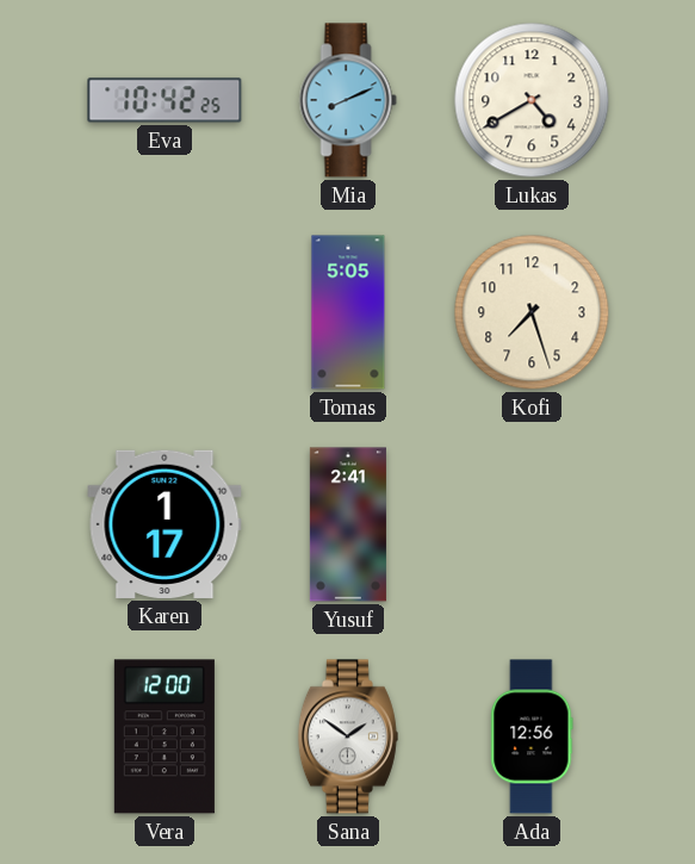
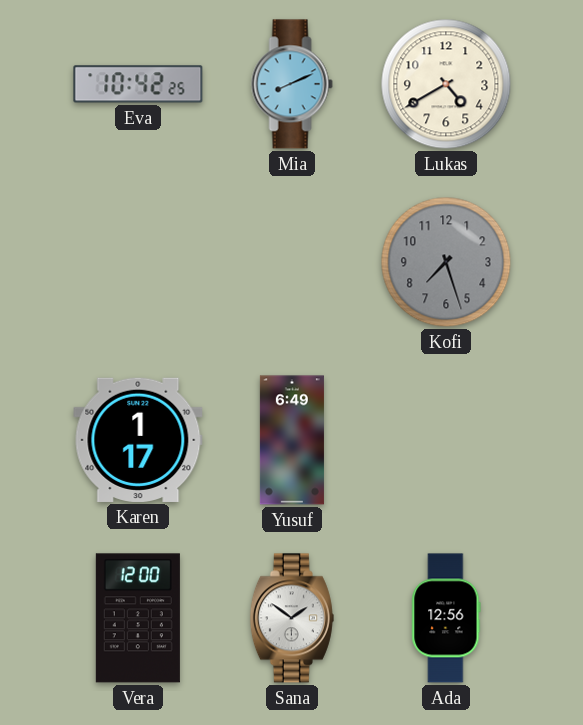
Tomas: 5:05 -> none
Kofi dial: cream -> grey
Yusuf: 2:41 -> 6:49
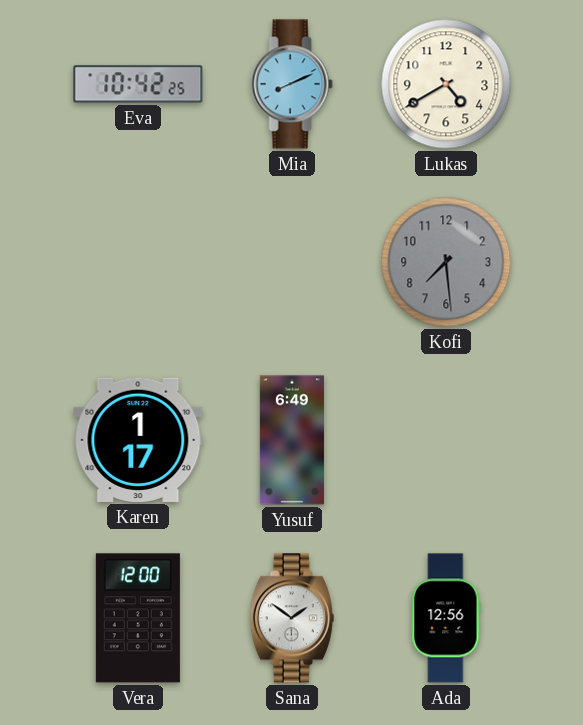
Kofi: 7:27 -> 7:29
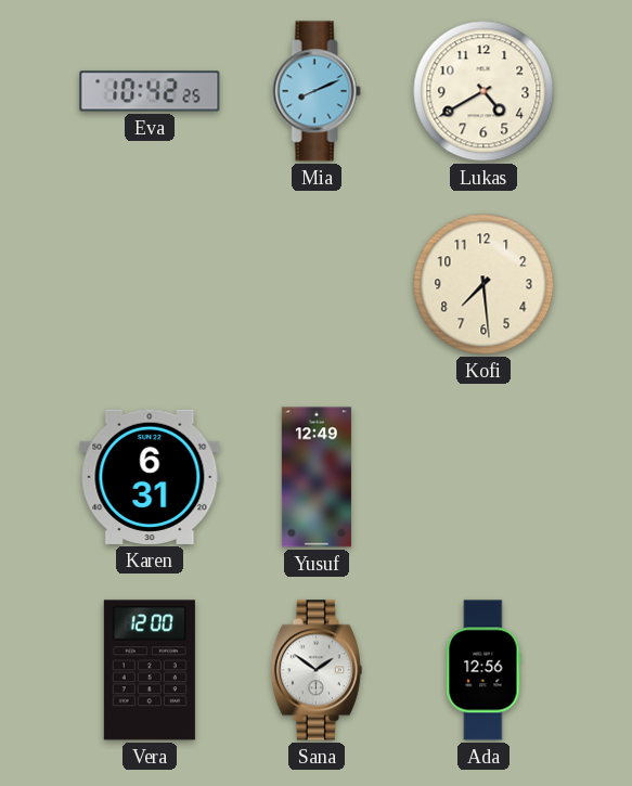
Kofi dial: grey -> cream
Karen: 1:17 -> 6:31
Yusuf: 6:49 -> 12:49
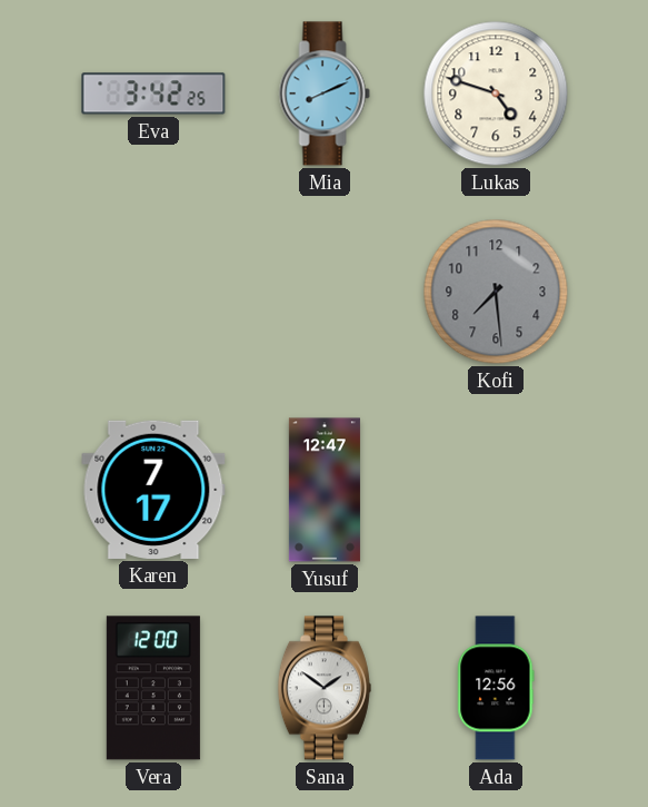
Eva: 10:42 -> 3:42
Lukas: 4:40 -> 4:48
Kofi dial: cream -> grey
Karen: 6:31 -> 7:17
Yusuf: 12:49 -> 12:47
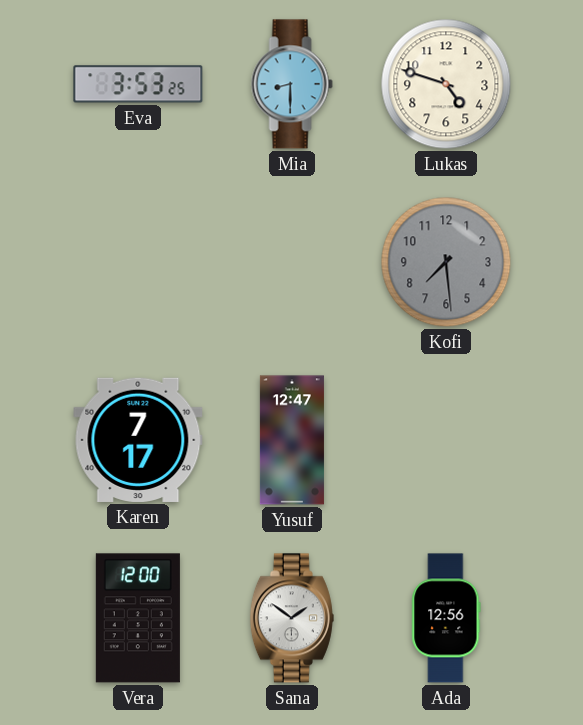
Eva: 3:42 -> 3:53
Mia: 8:11 -> 8:30
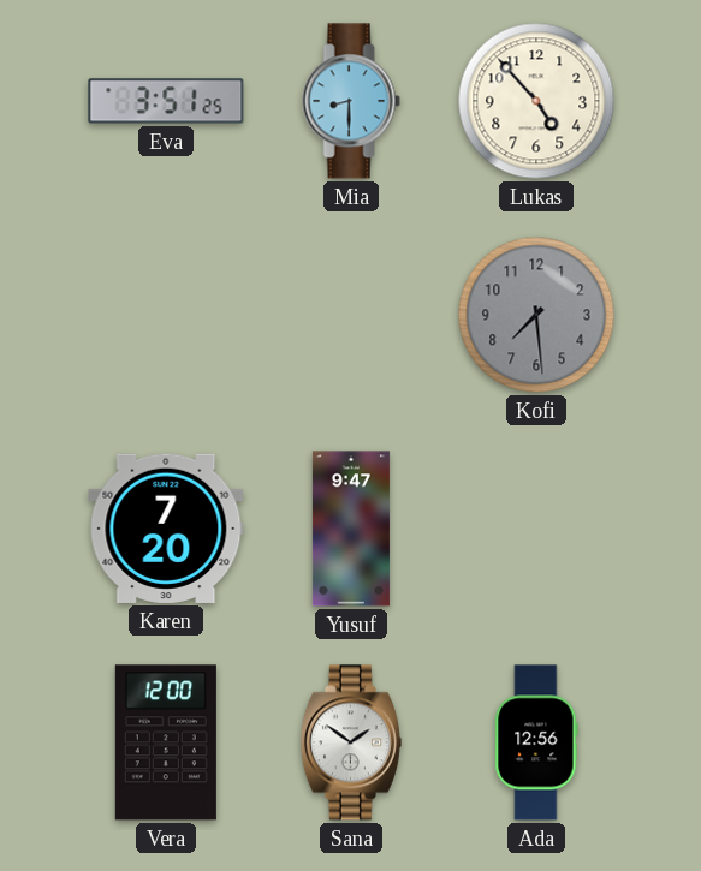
Eva: 3:53 -> 3:51
Lukas: 4:48 -> 4:53
Karen: 7:17 -> 7:20
Yusuf: 12:47 -> 9:47
